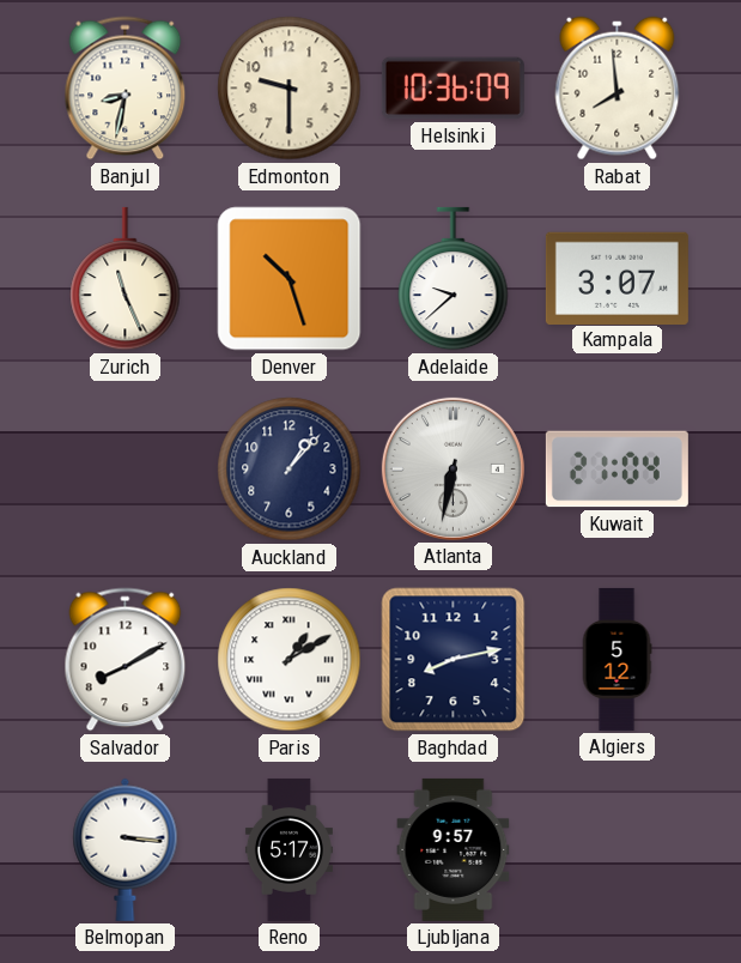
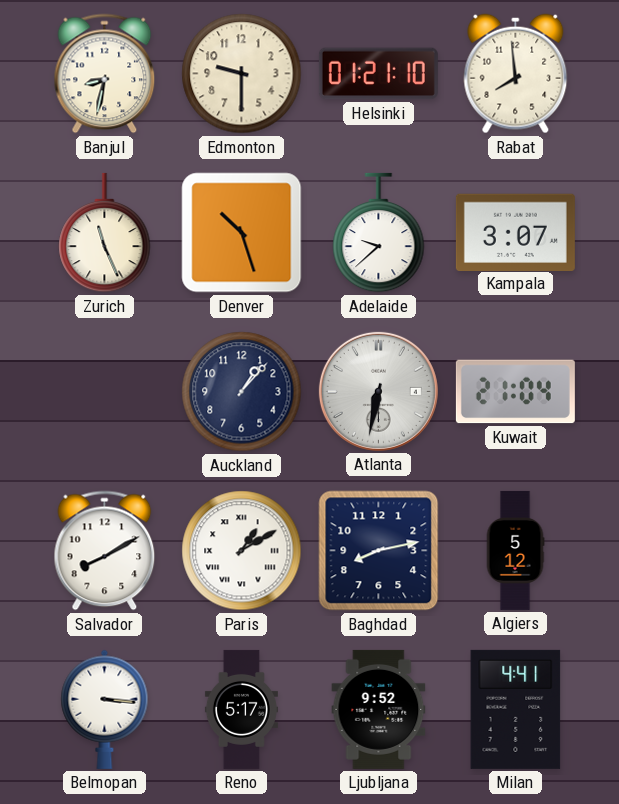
Helsinki: 10:36 -> 01:21
Ljubljana: 9:57 -> 9:52
Milan: none -> 4:41
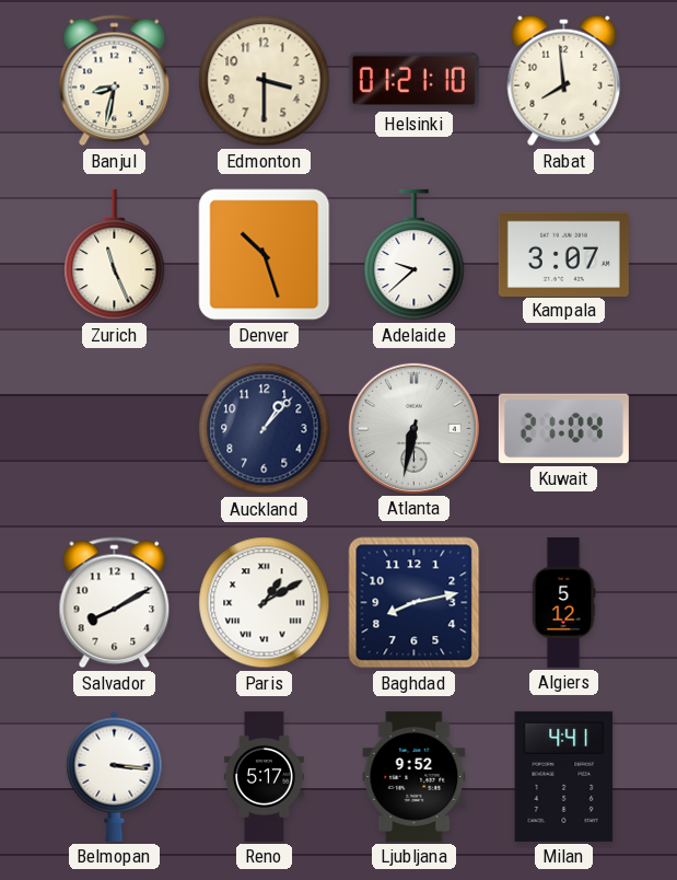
Edmonton: 9:30 -> 3:30
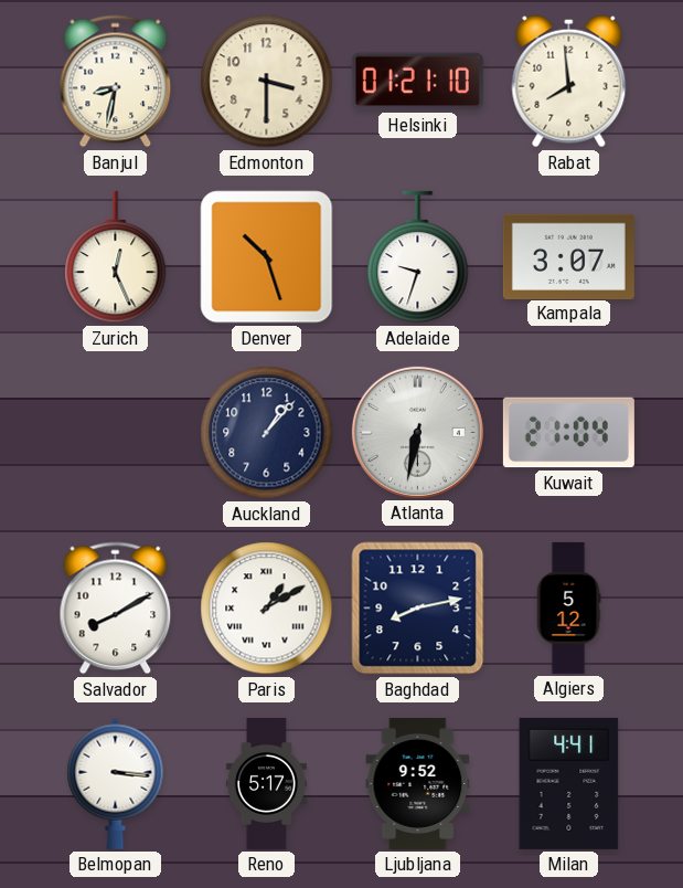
Zurich: 11:26 -> 12:26
Adelaide: 9:38 -> 9:33
